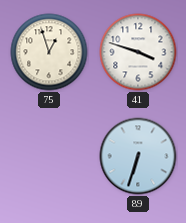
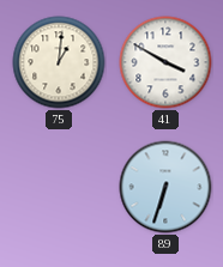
75: 12:57 -> 1:01
41: 3:48 -> 3:50
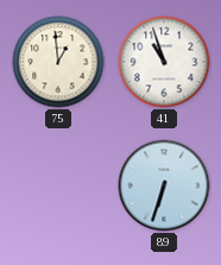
75: 1:01 -> 12:59
41: 3:50 -> 10:57
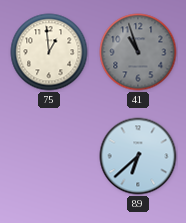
41 dial: white -> grey
89: 6:33 -> 6:38
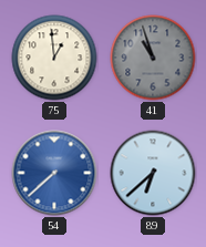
54: none -> 7:38
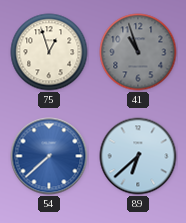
75: 12:59 -> 12:57
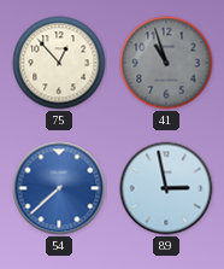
75: 12:57 -> 12:53
89: 6:38 -> 2:58
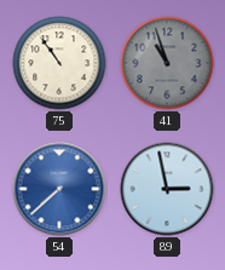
75: 12:53 -> 10:54
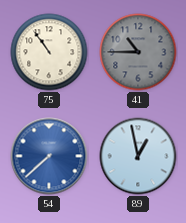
41: 10:57 -> 10:45
89: 2:58 -> 12:58
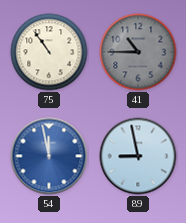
54: 7:38 -> 11:58
89: 12:58 -> 8:58
